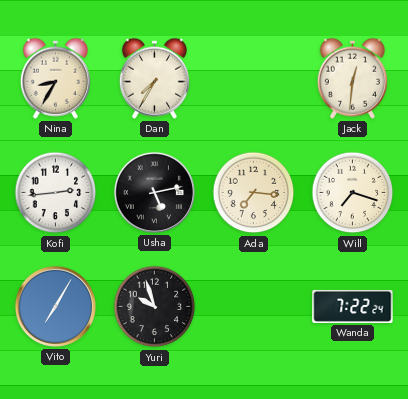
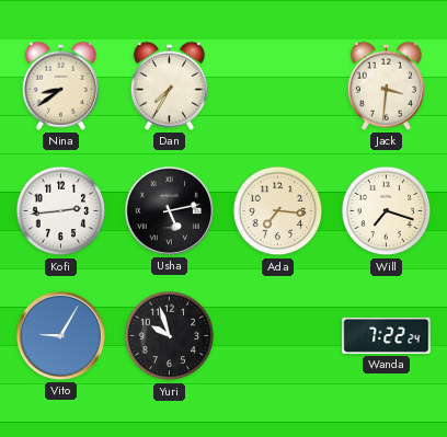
Nina: 8:35 -> 8:39
Jack: 12:31 -> 3:31
Vito: 7:05 -> 9:05
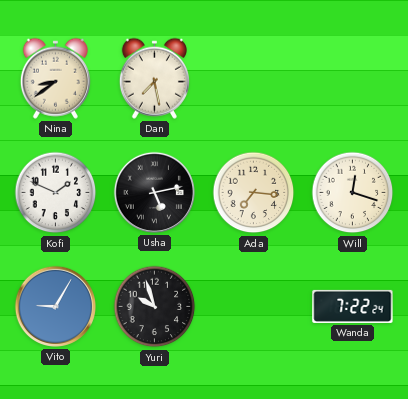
Dan: 7:35 -> 7:28
Jack: 3:31 -> none
Kofi: 2:44 -> 1:49
Will: 7:18 -> 12:18
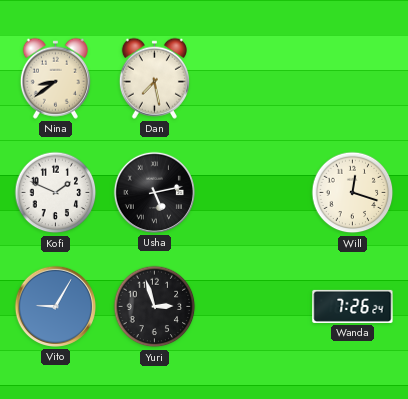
Ada: 7:16 -> none
Yuri: 9:57 -> 2:57
Wanda: 7:22 -> 7:26
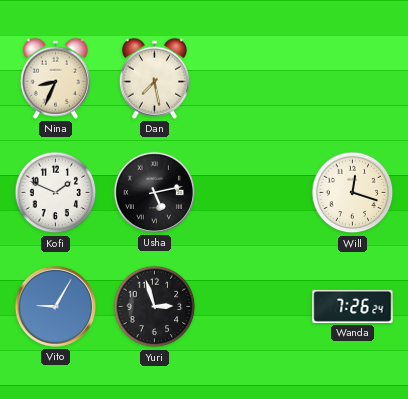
Nina: 8:39 -> 8:34
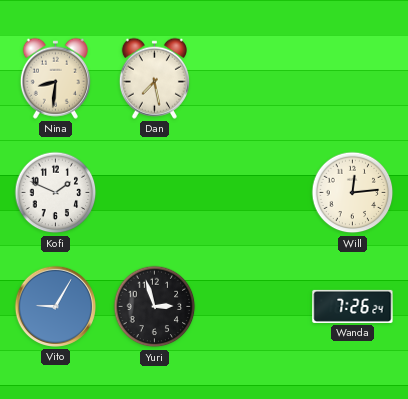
Nina: 8:34 -> 8:31
Usha: 5:13 -> none
Will: 12:18 -> 12:14
